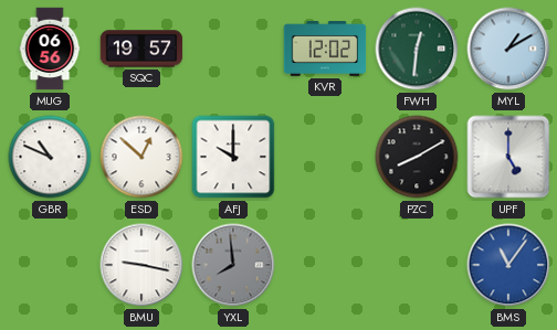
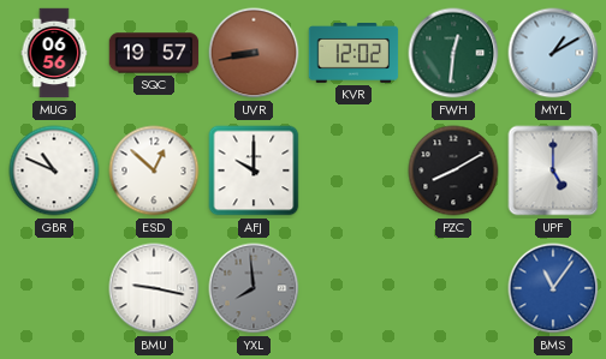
UVR: none -> 8:43
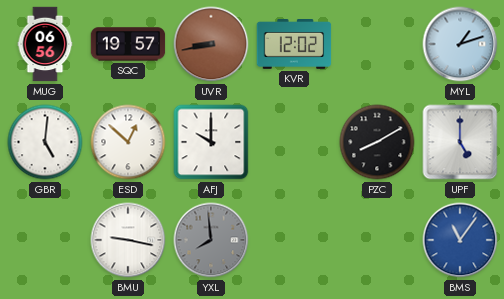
FWH: 12:31 -> none
MYL: 1:10 -> 1:12
GBR: 10:49 -> 5:01
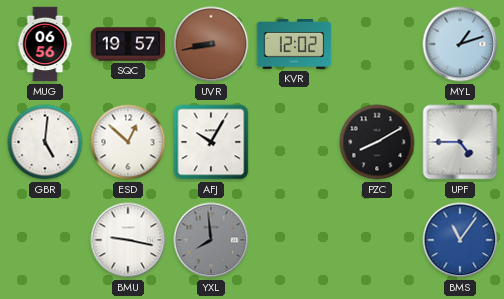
AFJ: 10:00 -> 10:05
UPF: 5:00 -> 4:45
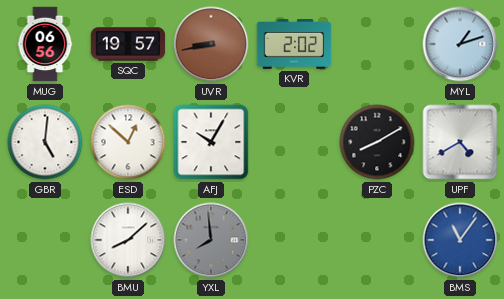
KVR: 12:02 -> 2:02
UPF: 4:45 -> 4:40
BMU: 9:17 -> 8:08
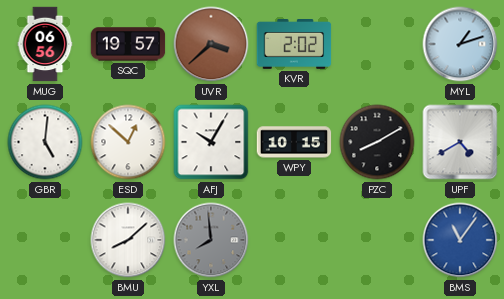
UVR: 8:43 -> 3:38
WPY: none -> 10:15
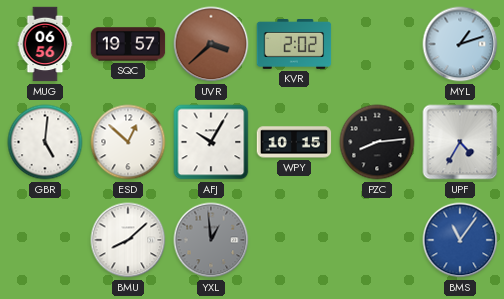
PZC: 8:10 -> 8:14
UPF: 4:40 -> 4:35
YXL: 7:59 -> 12:59
